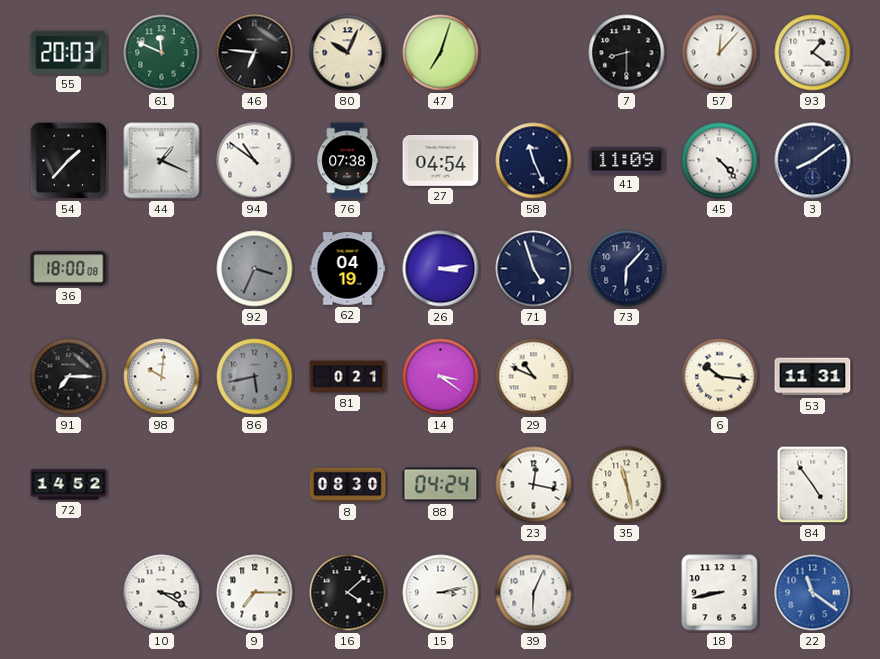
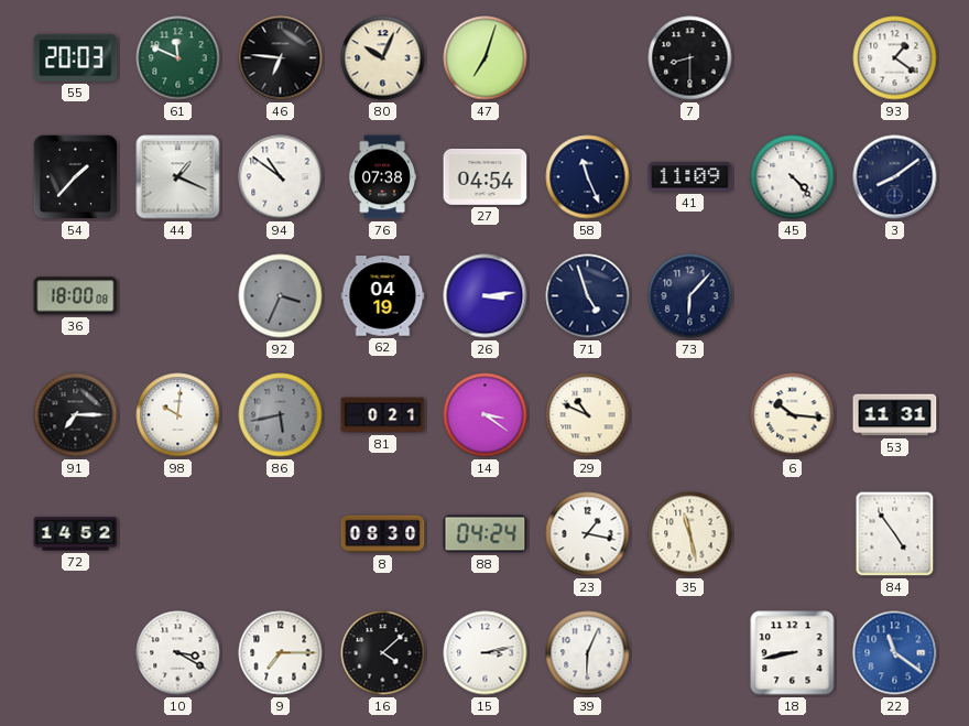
57: 12:07 -> none
23: 12:17 -> 1:17
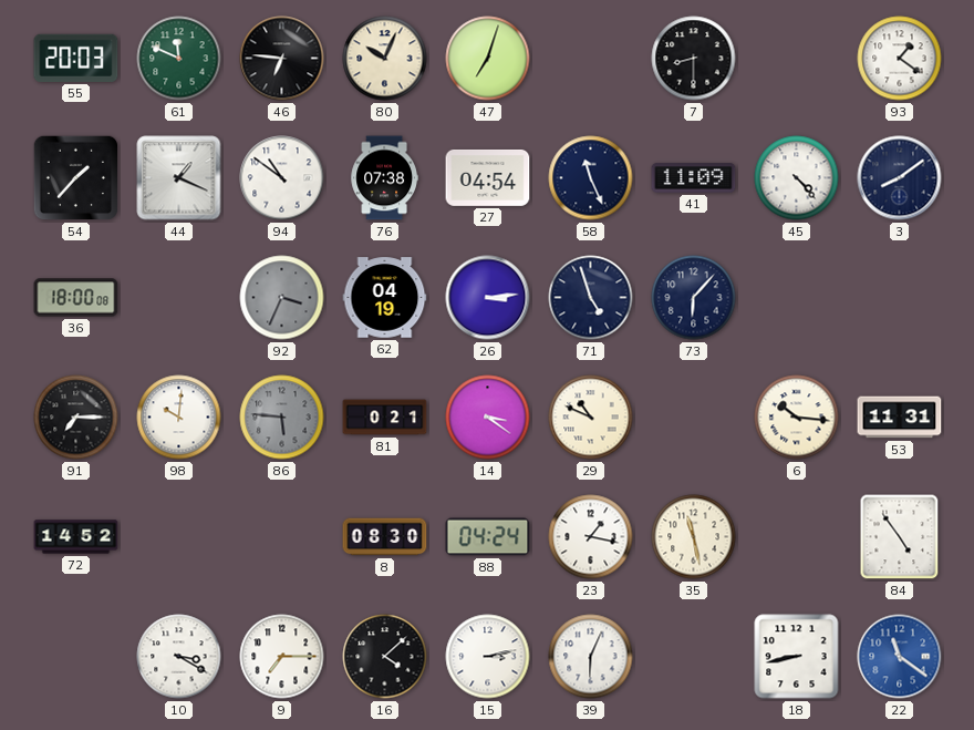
86: 5:43 -> 5:46
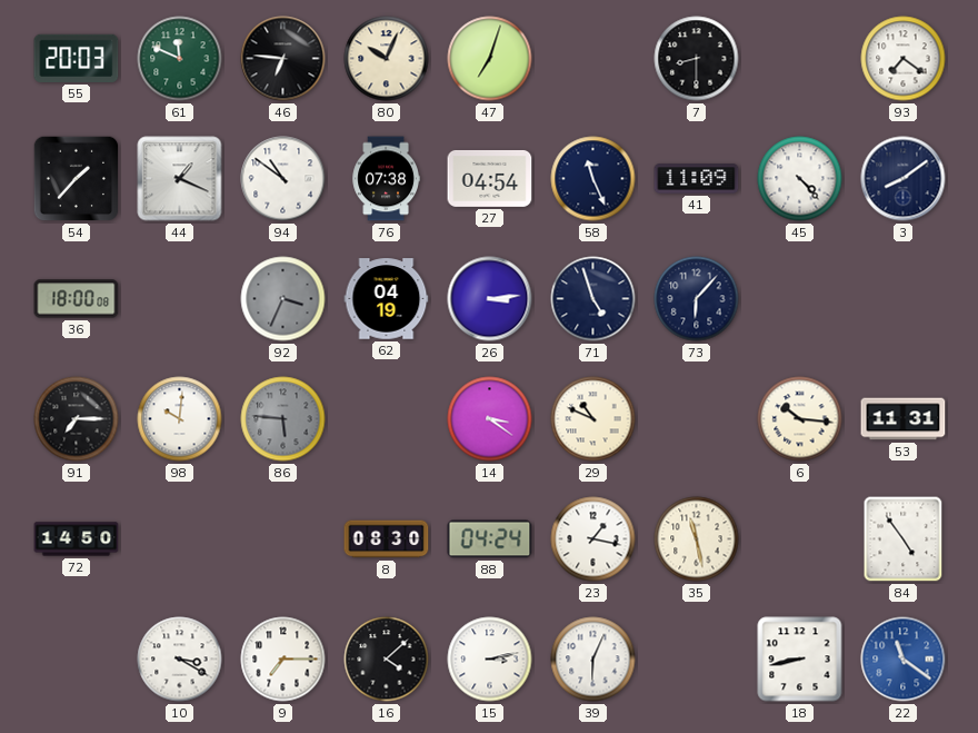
93: 1:21 -> 7:21
81: 0:21 -> none
72: 14:52 -> 14:50
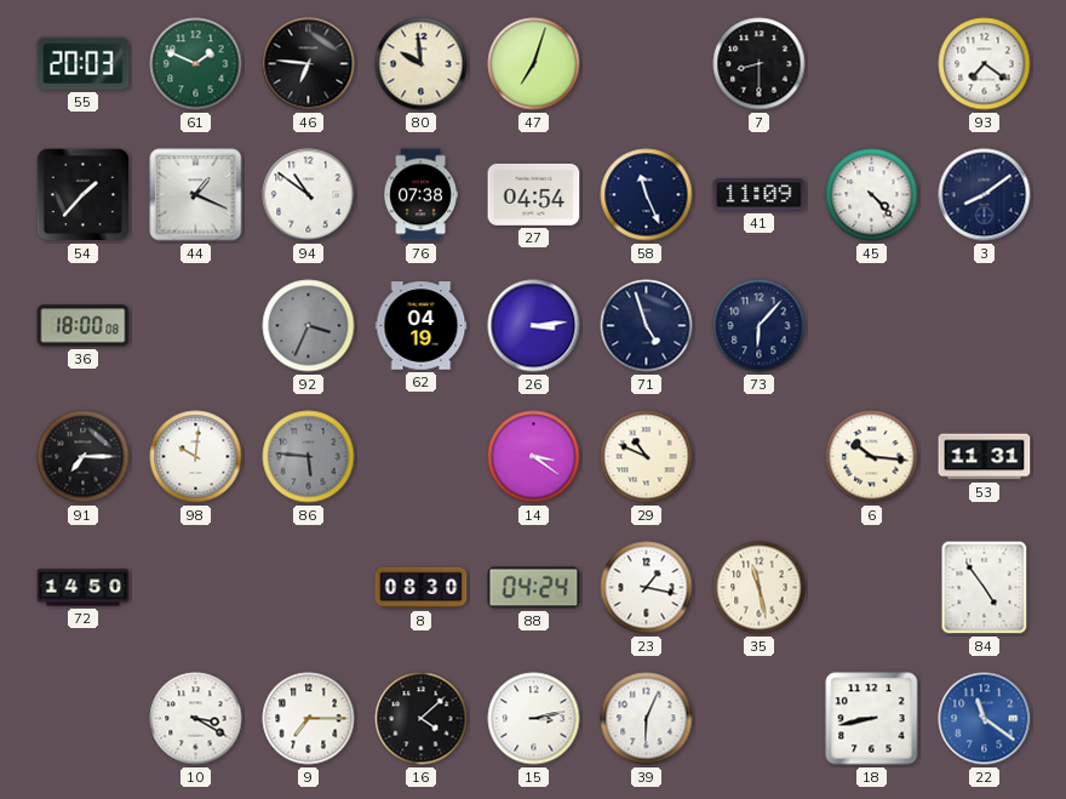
61: 11:49 -> 1:49
80: 10:04 -> 9:59
